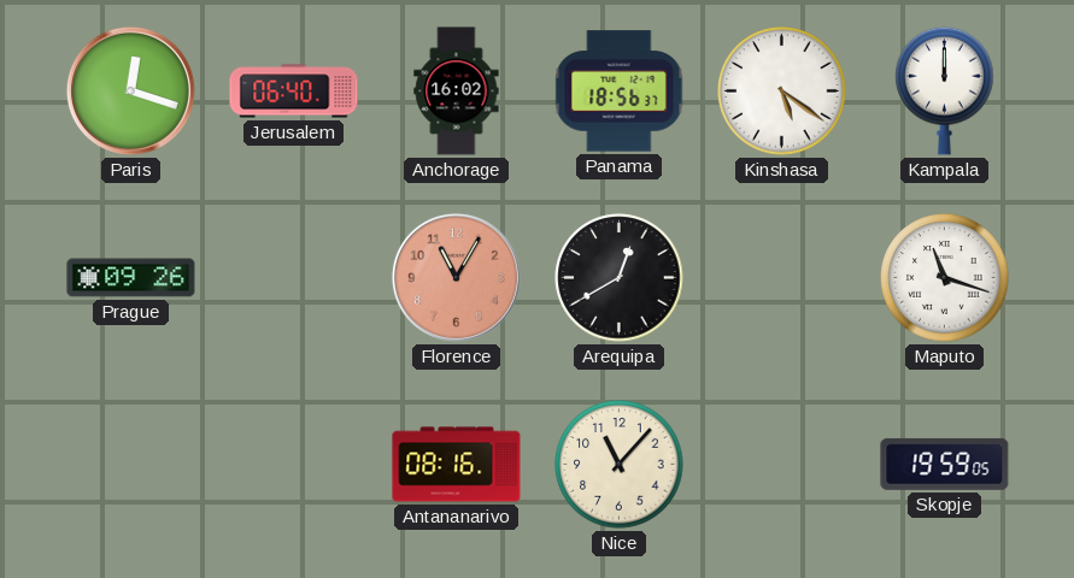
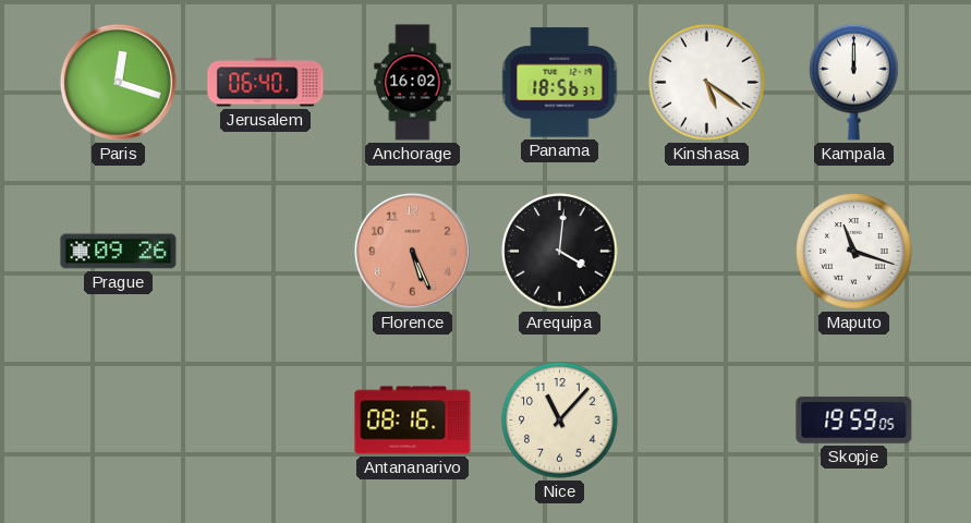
Florence: 11:05 -> 5:26
Arequipa: 12:40 -> 4:01
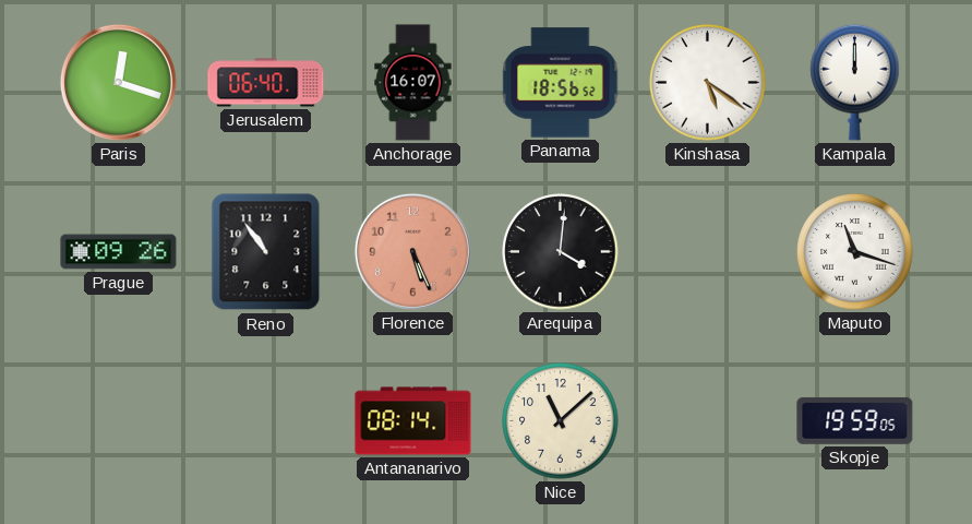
Anchorage: 16:02 -> 16:07
Panama: 18:56:37 -> 18:56:52
Reno: none -> 10:54
Antananarivo: 08:16 -> 08:14
Nice: 11:07 -> 11:08
